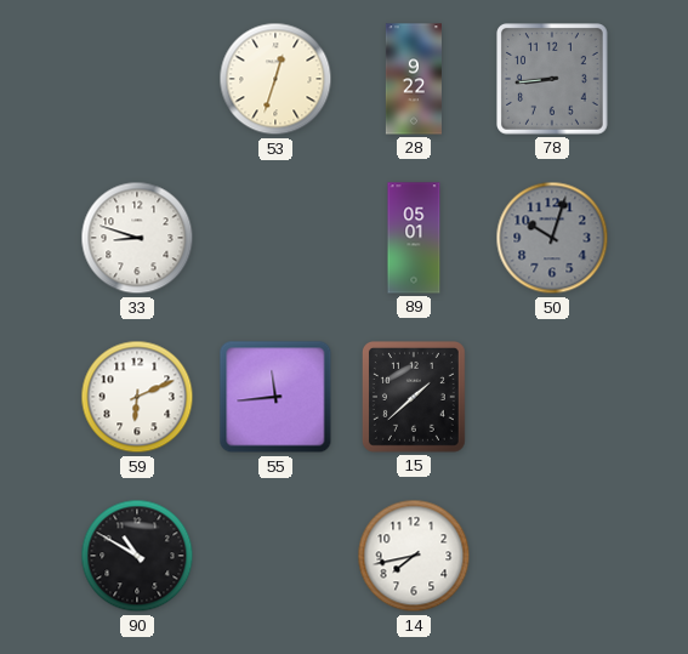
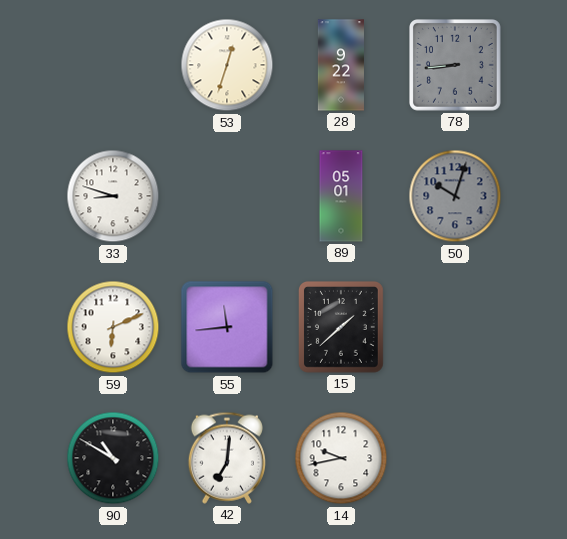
42: none -> 7:01
14: 7:43 -> 9:43
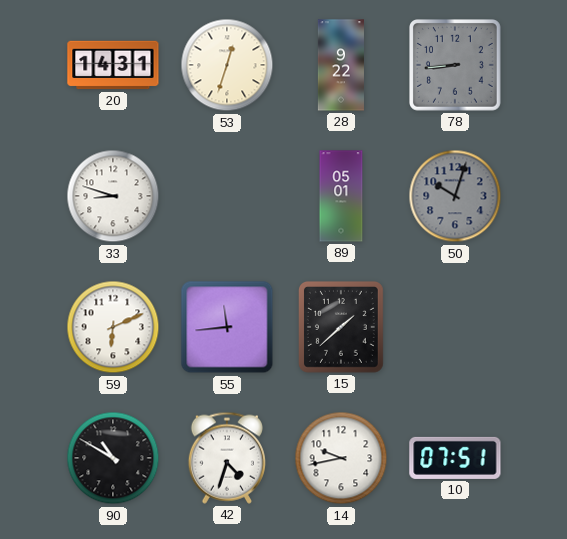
20: none -> 14:31
42: 7:01 -> 4:33
10: none -> 07:51
